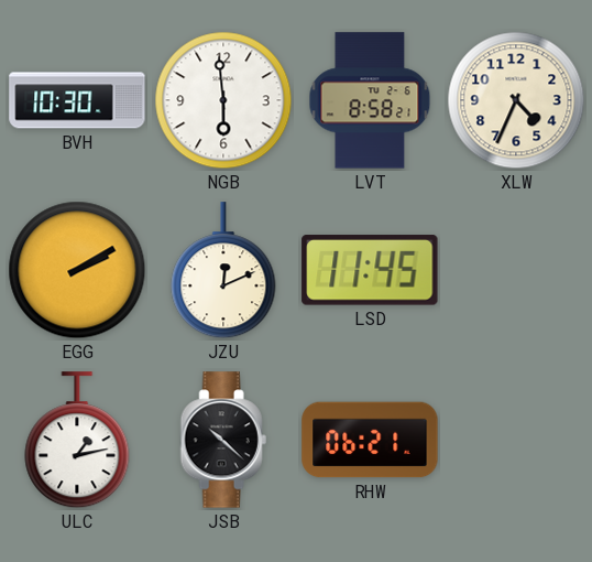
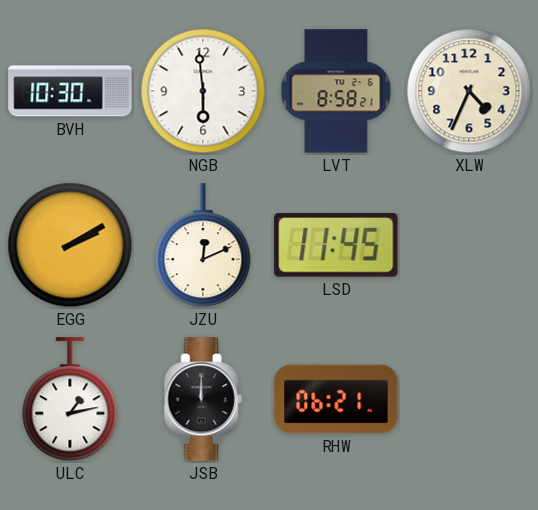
JSB: 10:22 -> 12:00
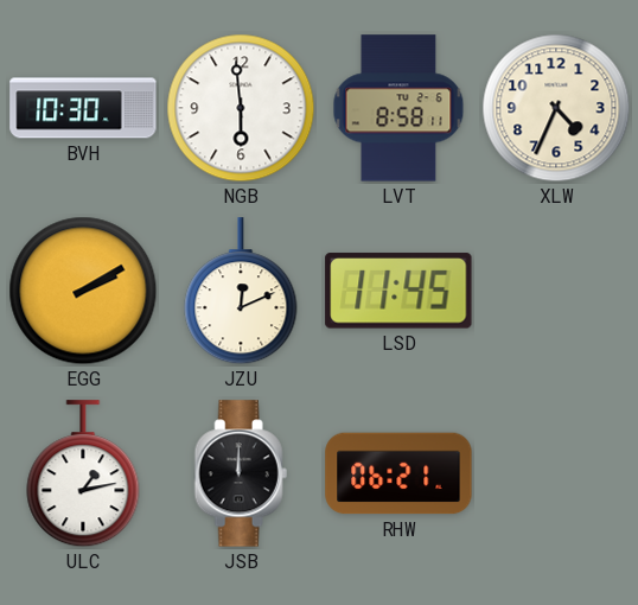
LVT: 8:58:21 -> 8:58:11
